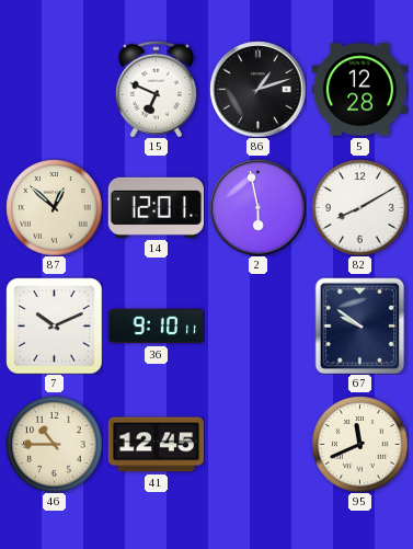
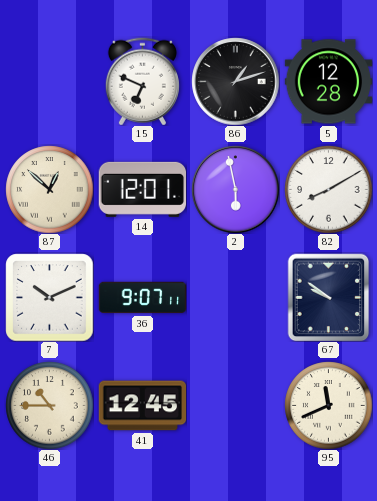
36: 9:10 -> 9:07
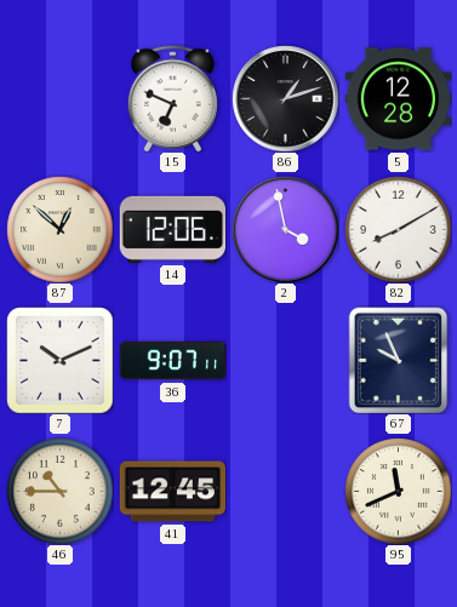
14: 12:01 -> 12:06
2: 5:58 -> 3:58
67: 9:51 -> 9:56
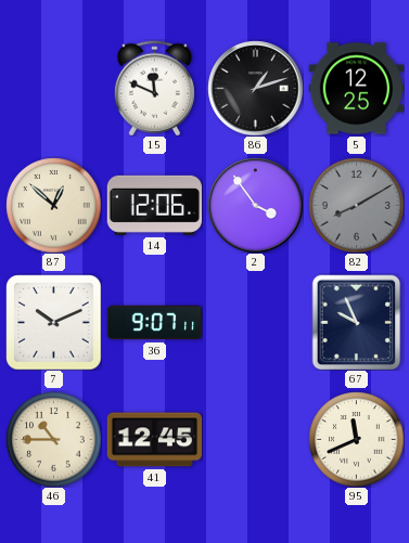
15: 6:49 -> 11:49
5: 12:28 -> 12:25
2: 3:58 -> 3:54
82 dial: white -> grey
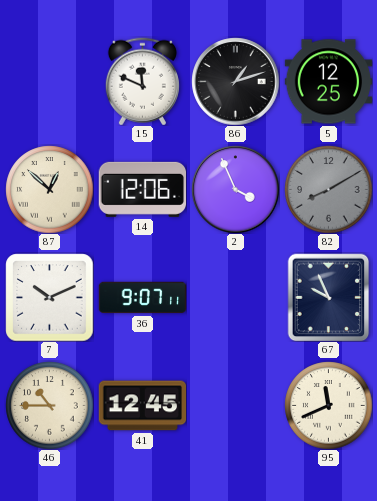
2: 3:54 -> 3:56
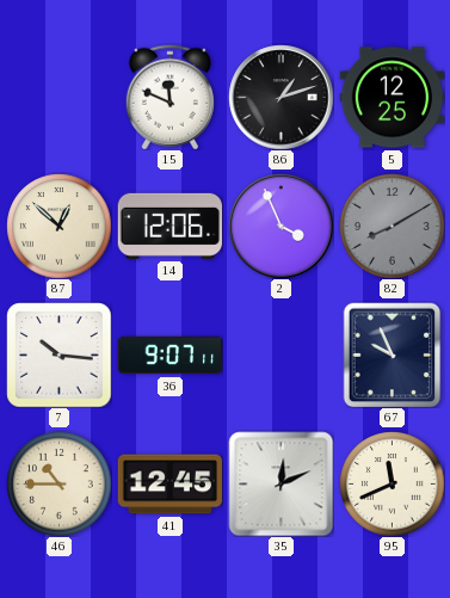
7: 10:11 -> 10:16
35: none -> 12:11
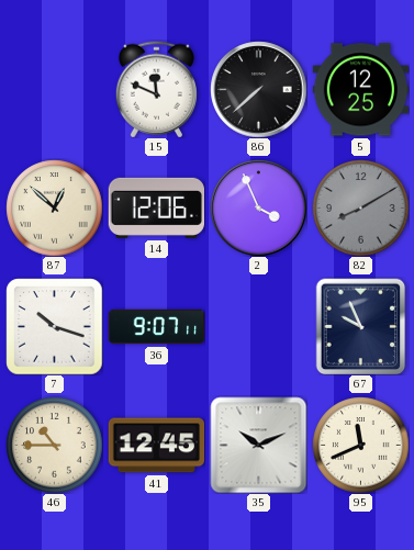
86: 1:12 -> 7:38
7: 10:16 -> 10:18
35: 12:11 -> 10:11
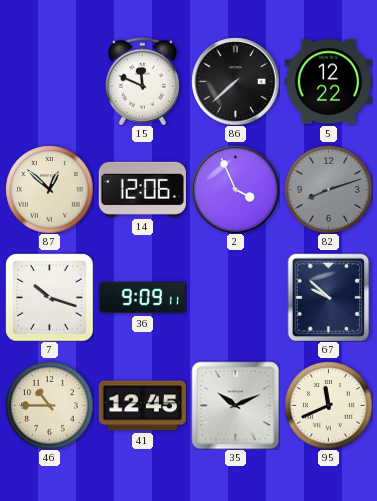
5: 12:25 -> 12:22
82: 8:10 -> 8:12
36: 9:07 -> 9:09
67: 9:56 -> 9:52
